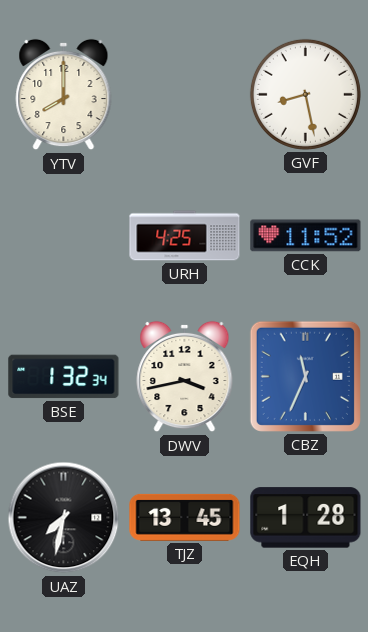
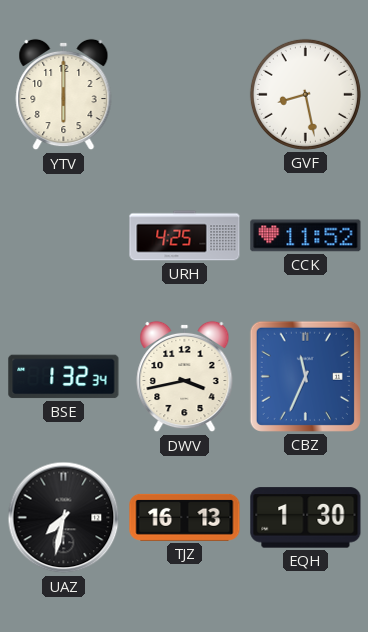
YTV: 8:00 -> 6:00
TJZ: 13:45 -> 16:13
EQH: 1:28 -> 1:30
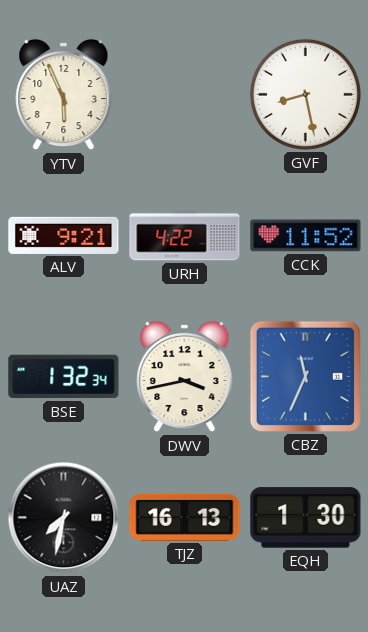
YTV: 6:00 -> 5:56
ALV: none -> 9:21
URH: 4:25 -> 4:22
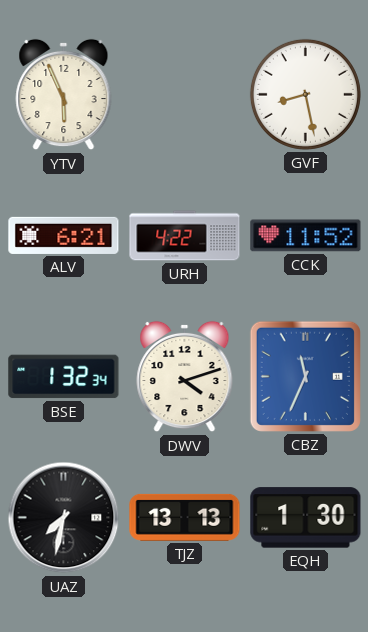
ALV: 9:21 -> 6:21
DWV: 3:43 -> 4:12
TJZ: 16:13 -> 13:13
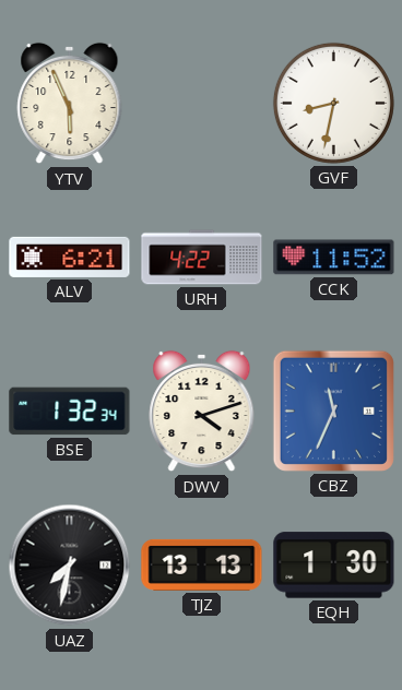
GVF: 8:28 -> 8:32
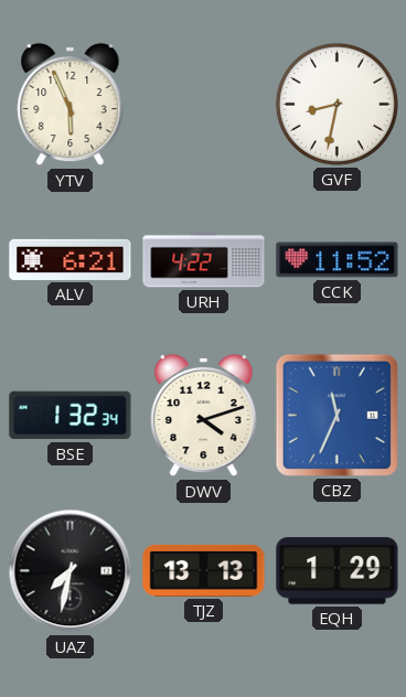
EQH: 1:30 -> 1:29
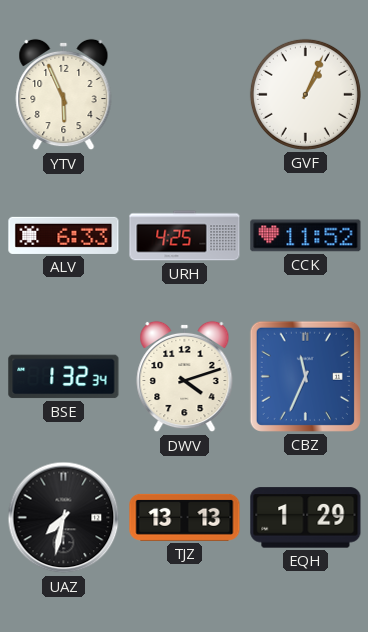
GVF: 8:32 -> 1:04
ALV: 6:21 -> 6:33
URH: 4:22 -> 4:25
